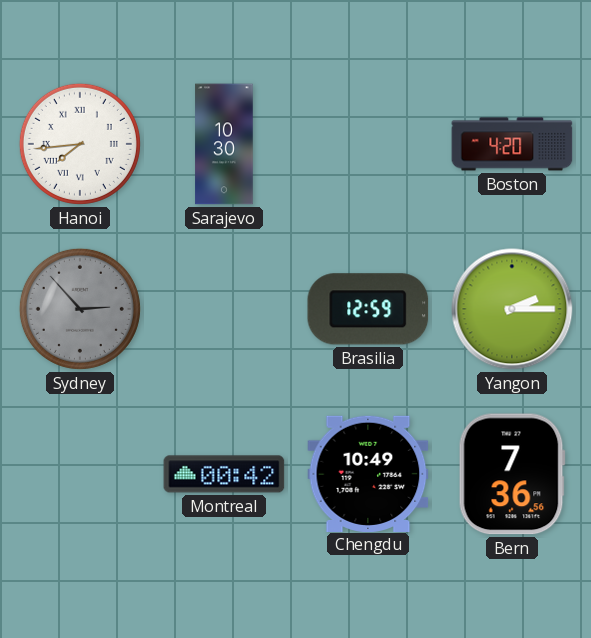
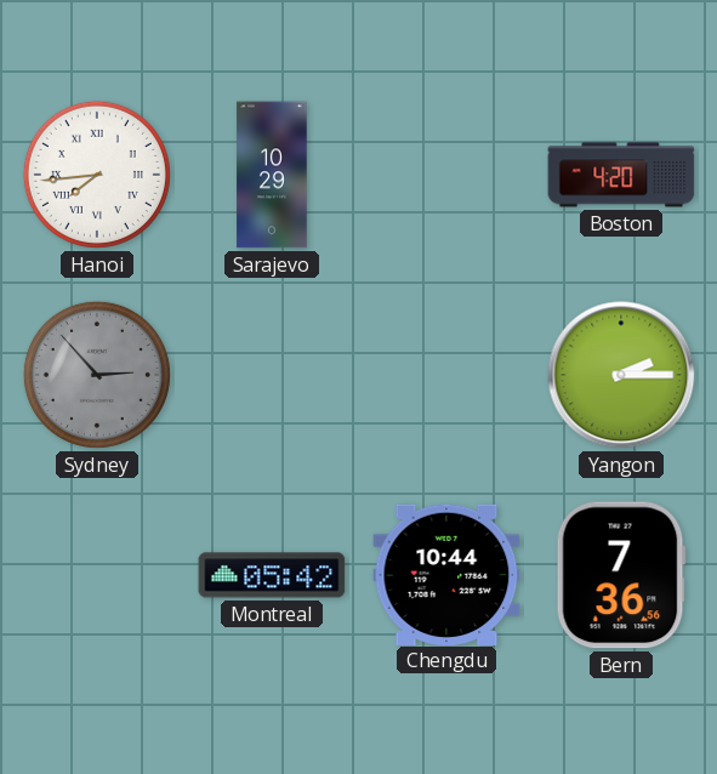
Sarajevo: 10:30 -> 10:29
Brasilia: 12:59 -> none
Montreal: 00:42 -> 05:42
Chengdu: 10:49 -> 10:44
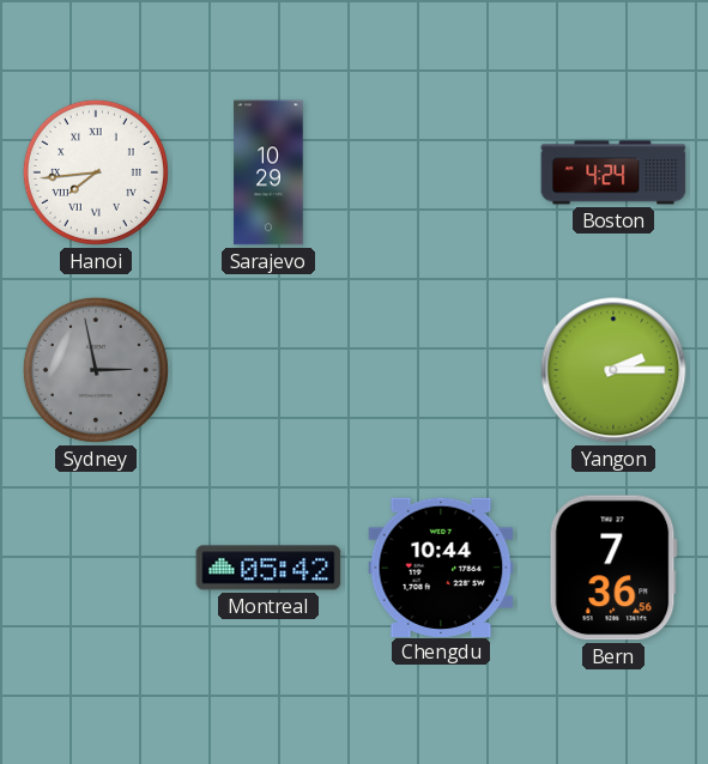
Boston: 4:20 -> 4:24
Sydney: 2:53 -> 2:58
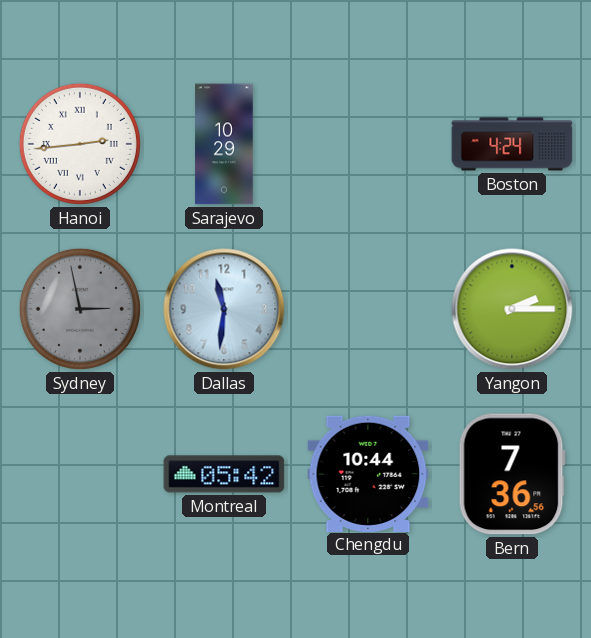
Hanoi: 7:44 -> 2:44
Dallas: none -> 11:31
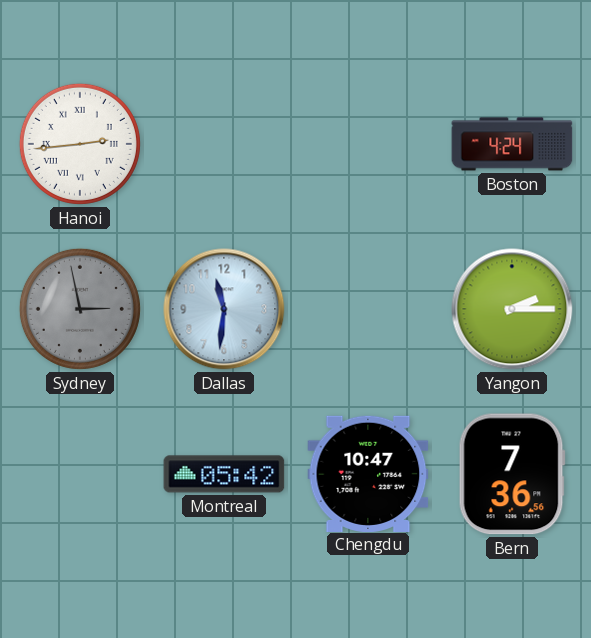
Sarajevo: 10:29 -> none
Chengdu: 10:44 -> 10:47
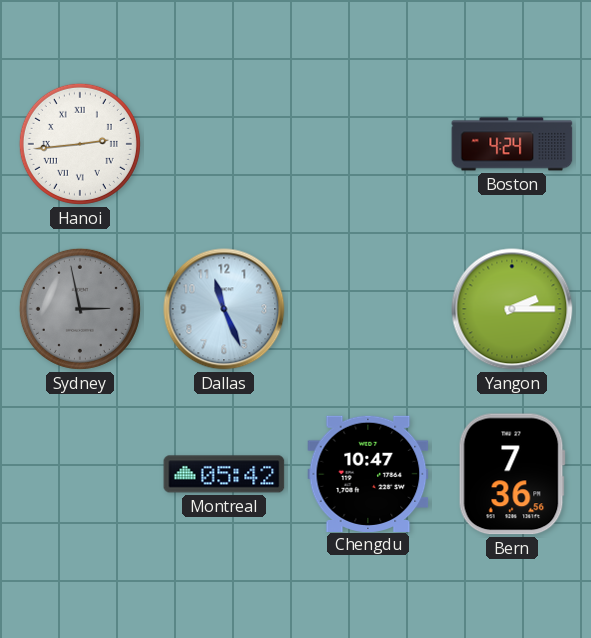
Dallas: 11:31 -> 11:26
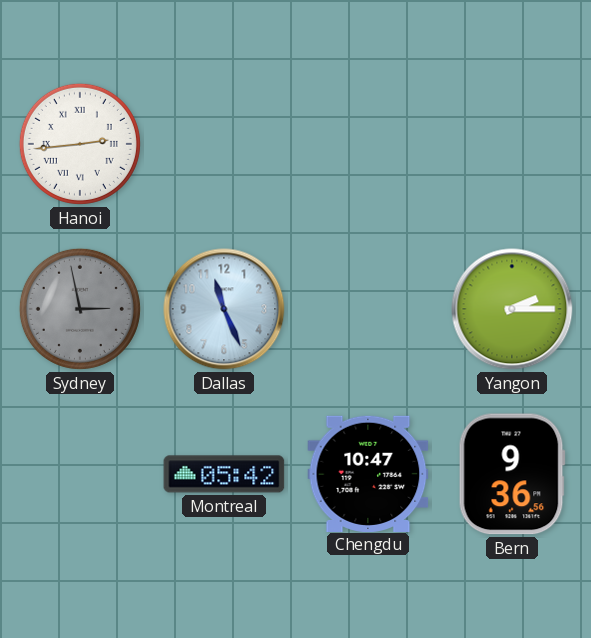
Boston: 4:24 -> none
Bern: 7:36 -> 9:36
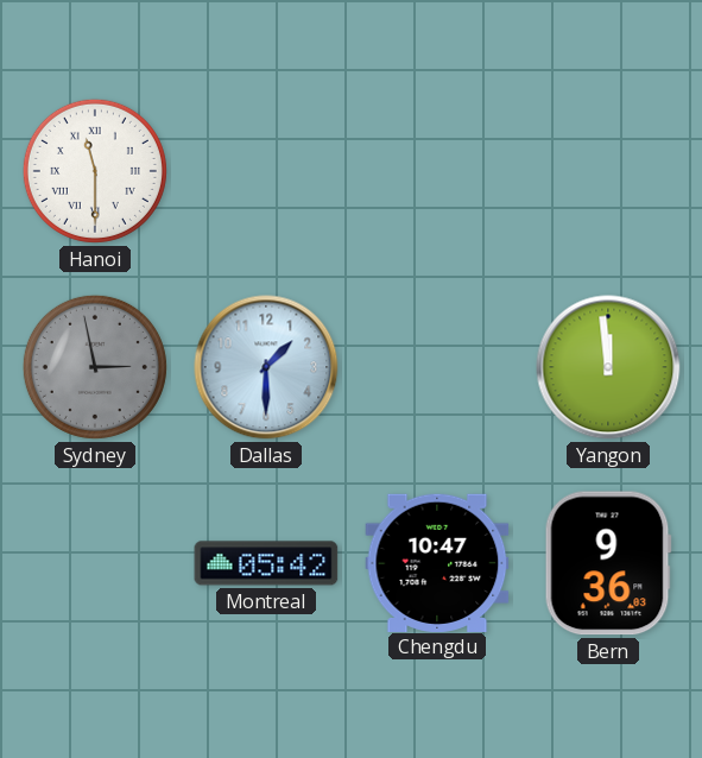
Hanoi: 2:44 -> 11:30
Dallas: 11:26 -> 1:30
Yangon: 2:15 -> 11:59
Bern: 9:36:56 -> 9:36:03
